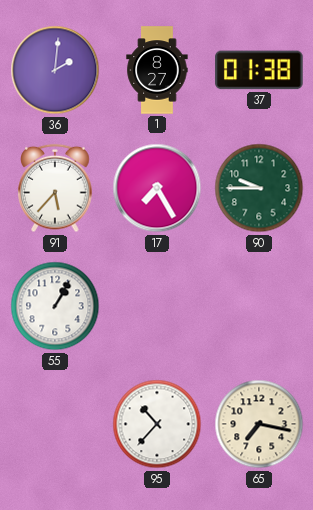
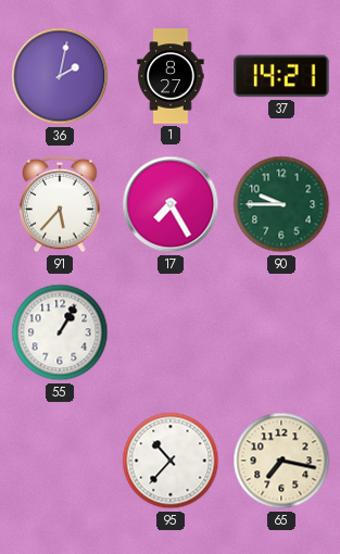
36: 2:01 -> 2:02
37: 01:38 -> 14:21
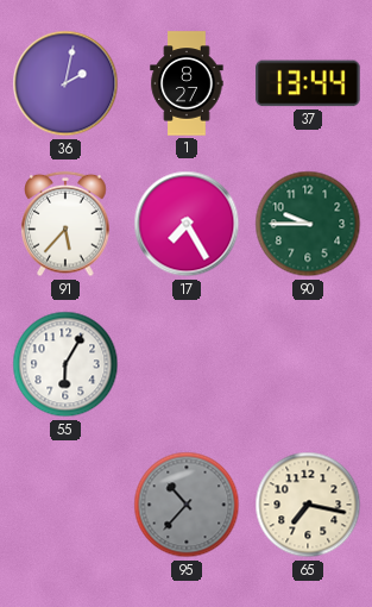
37: 14:21 -> 13:44
55: 1:05 -> 6:05
95 dial: white -> grey
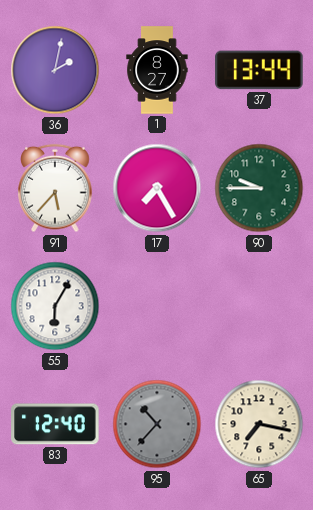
83: none -> 12:40
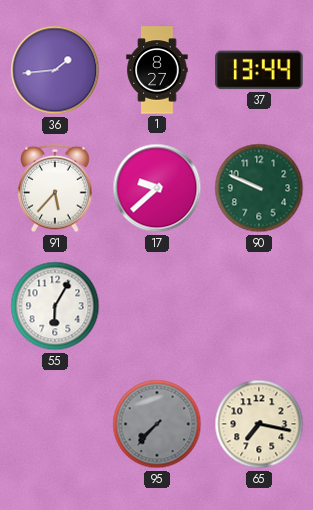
36: 2:02 -> 1:44
17: 7:25 -> 9:38
90: 9:45 -> 9:49
83: 12:40 -> none
95: 10:37 -> 7:37
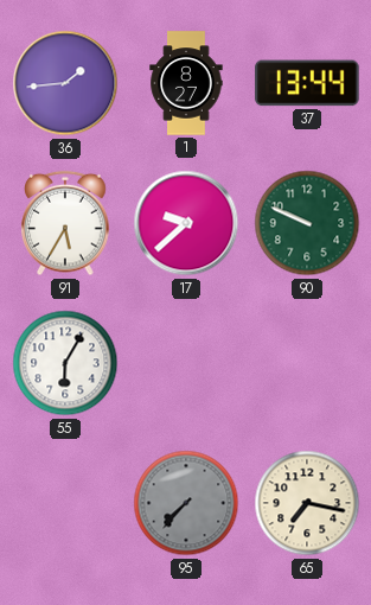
91: 5:37 -> 5:35
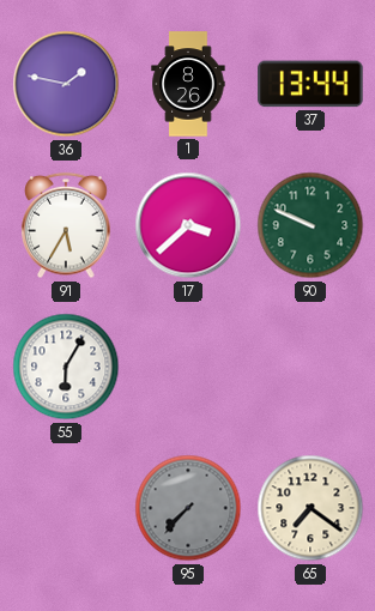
36: 1:44 -> 1:47
1: 8:27 -> 8:26
17: 9:38 -> 3:38
65: 7:17 -> 7:21
